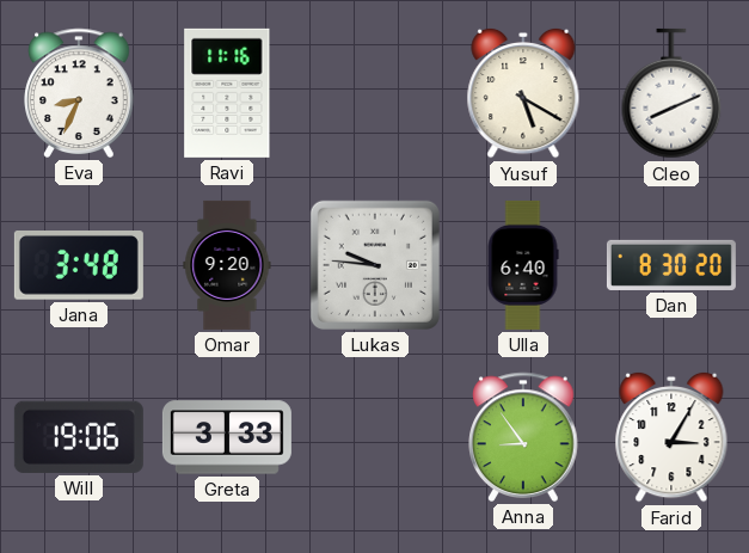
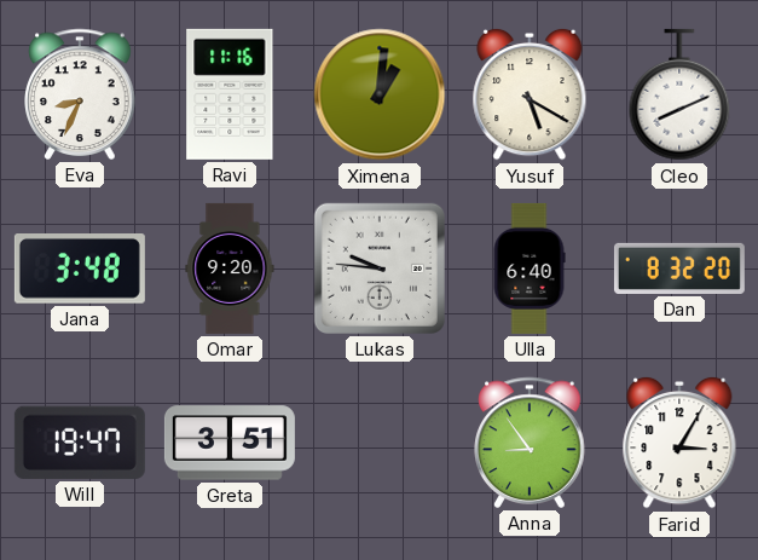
Ximena: none -> 1:01
Dan: 8:30 -> 8:32
Will: 19:06 -> 19:47
Greta: 3:33 -> 3:51
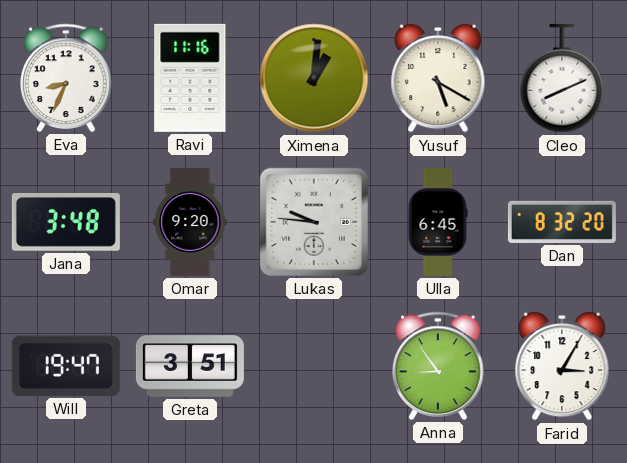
Ulla: 6:40 -> 6:45
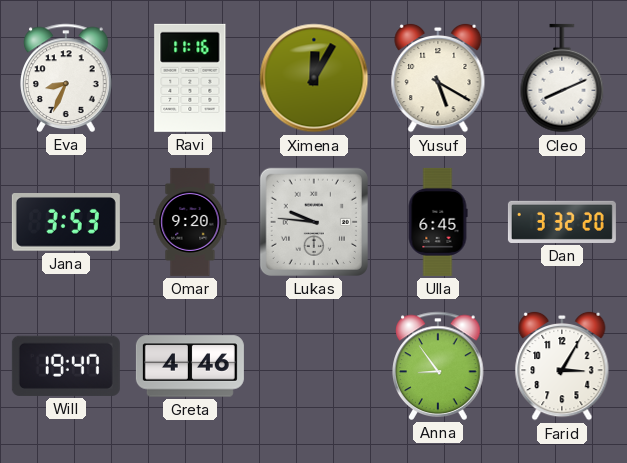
Ximena: 1:01 -> 12:05
Jana: 3:48 -> 3:53
Dan: 8:32 -> 3:32
Greta: 3:51 -> 4:46
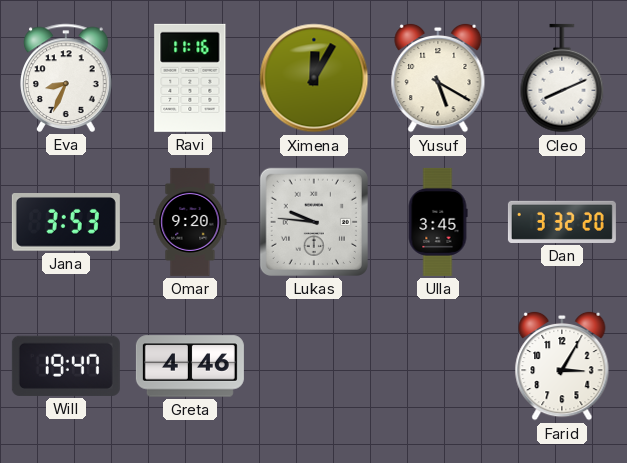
Ulla: 6:45 -> 3:45
Anna: 8:54 -> none
